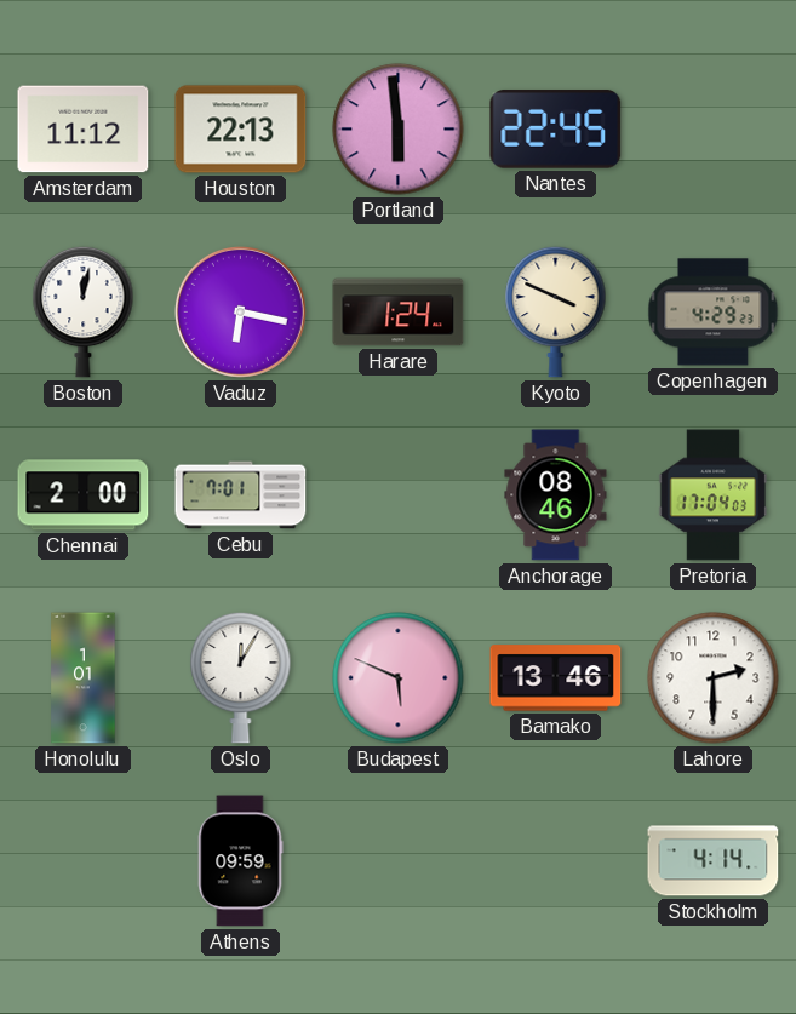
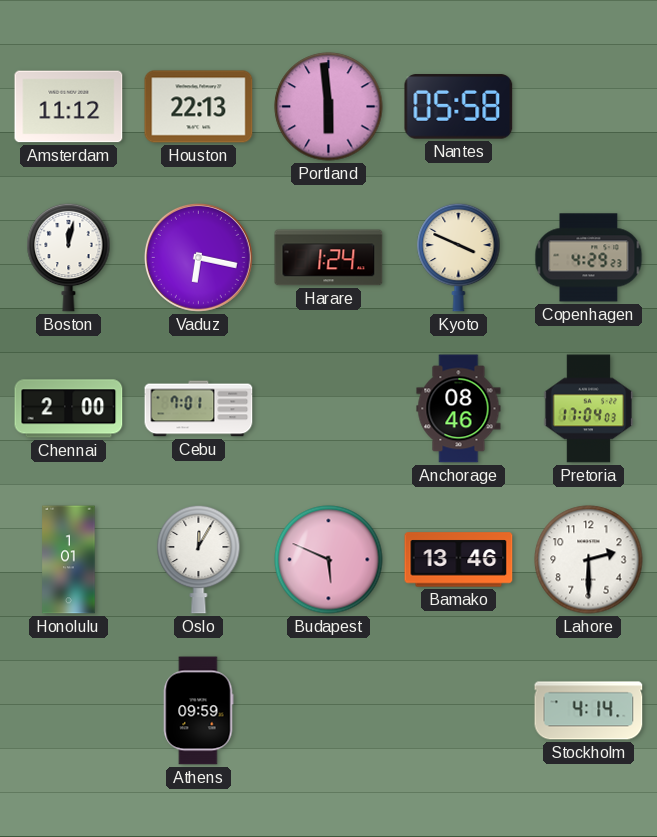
Nantes: 22:45 -> 05:58
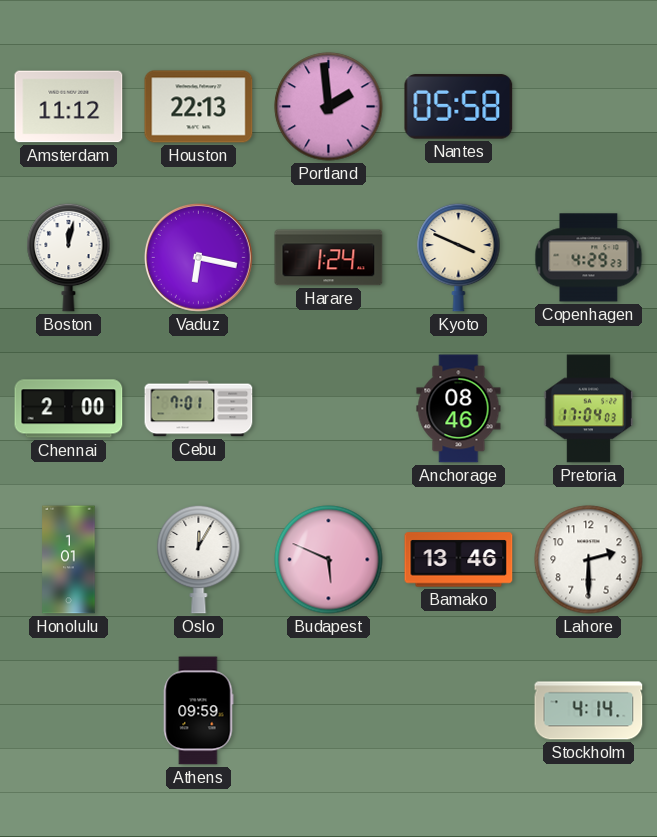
Portland: 5:59 -> 1:59
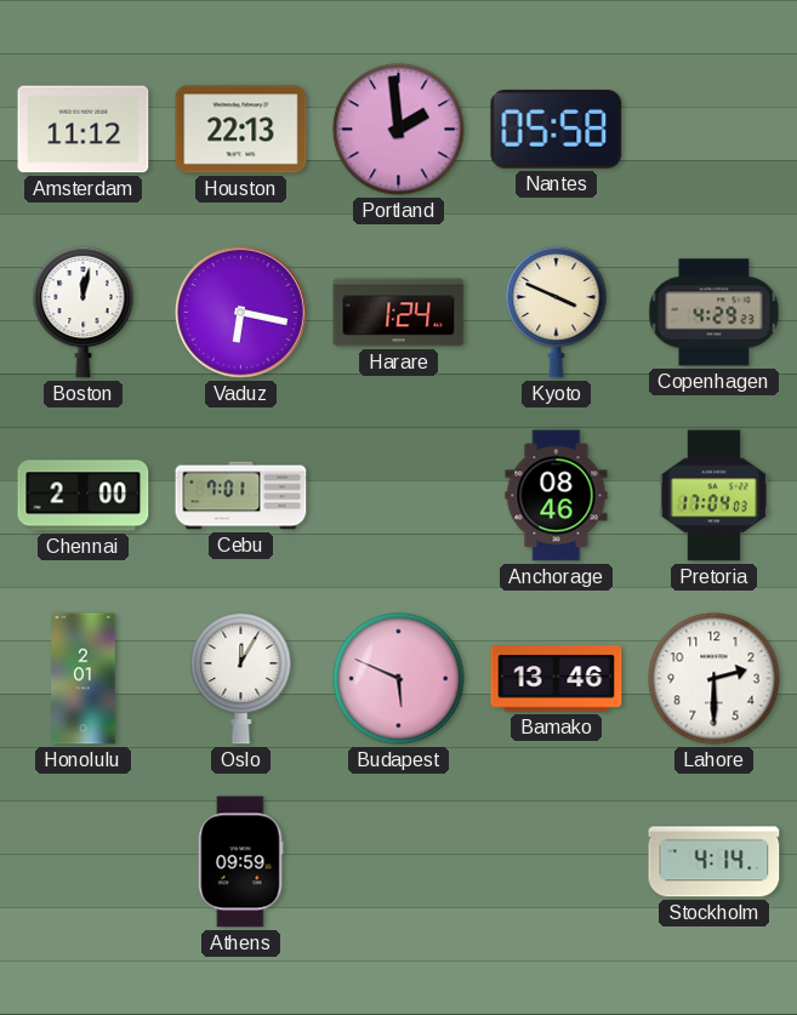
Honolulu: 1:01 -> 2:01
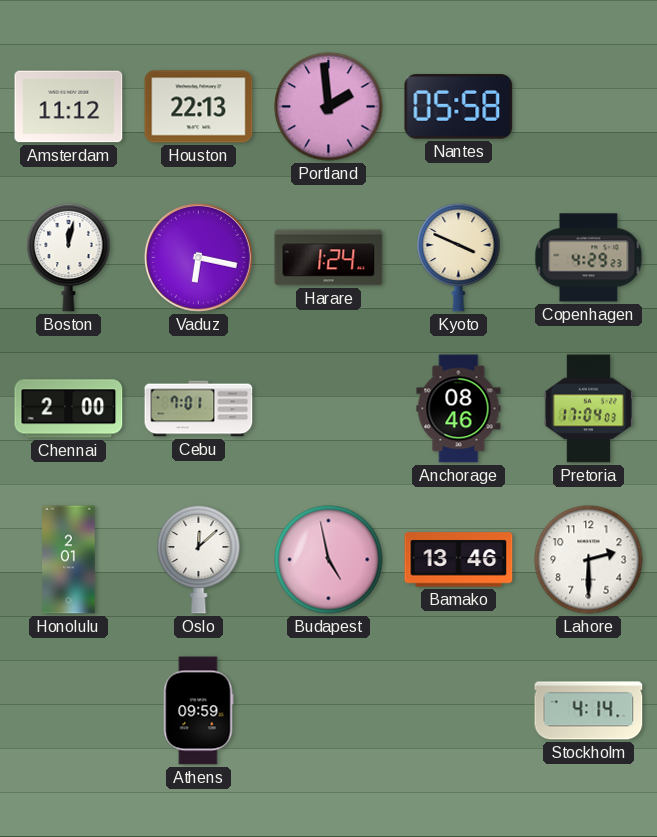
Oslo: 12:05 -> 12:08
Budapest: 5:49 -> 4:58
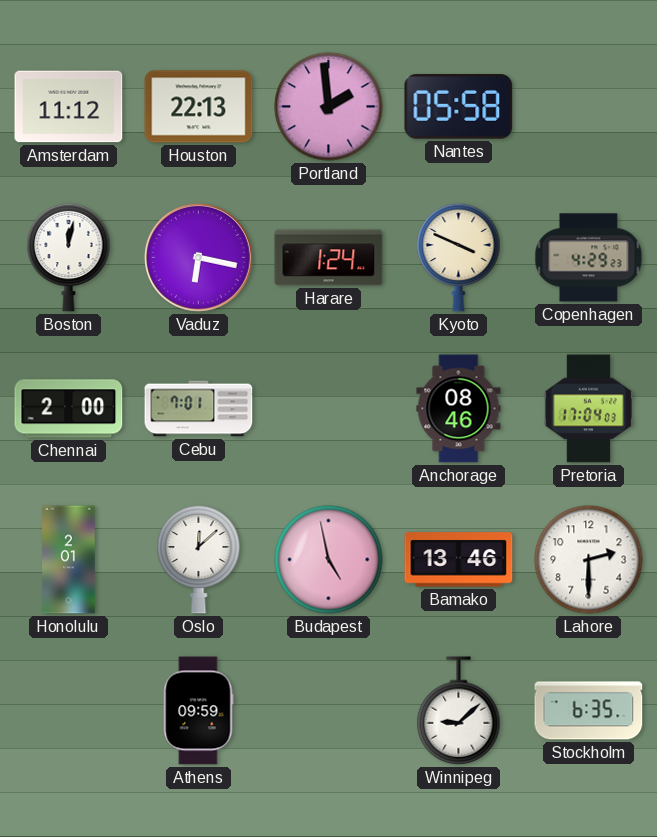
Winnipeg: none -> 9:08
Stockholm: 4:14 -> 6:35
